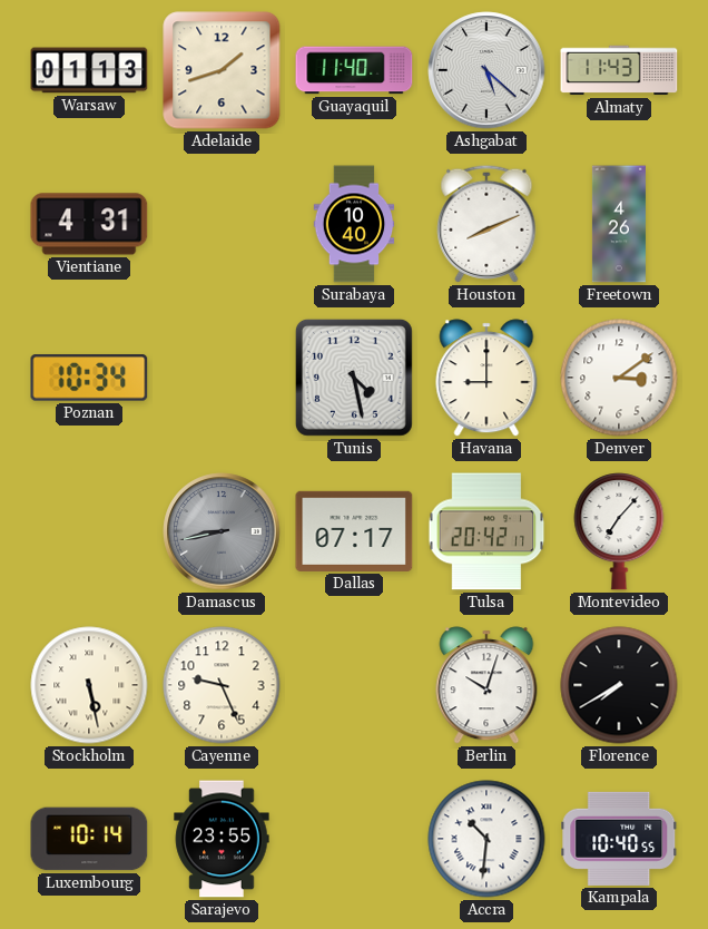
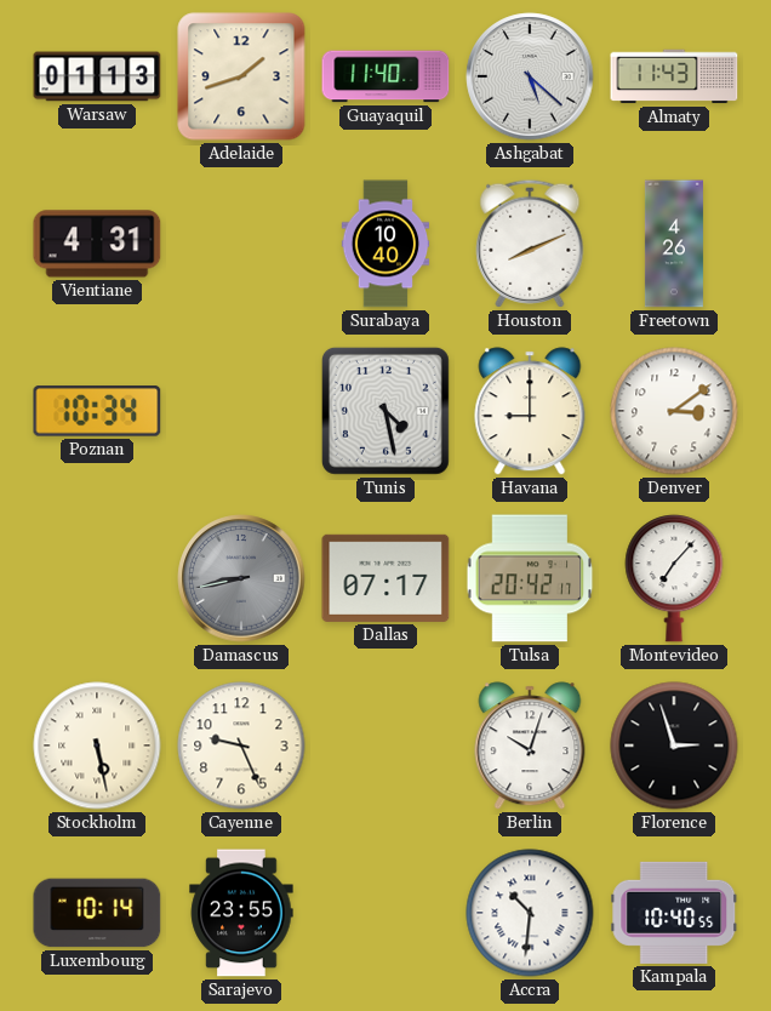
Florence: 7:40 -> 2:57
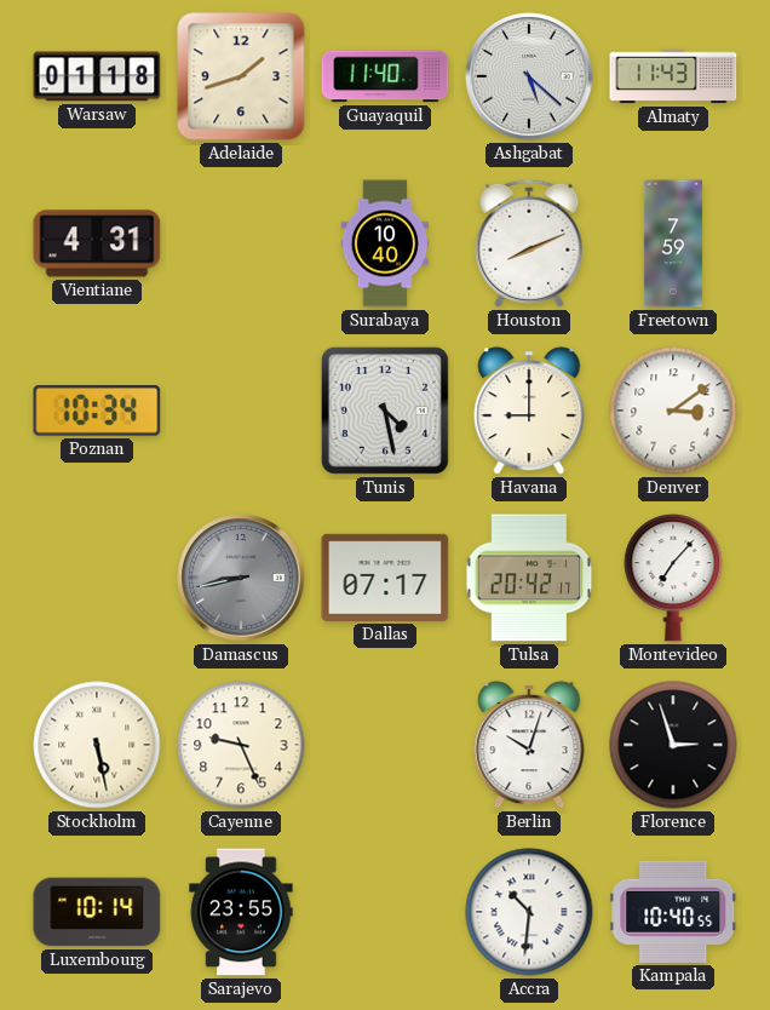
Warsaw: 01:13 -> 01:18
Freetown: 4:26 -> 7:59
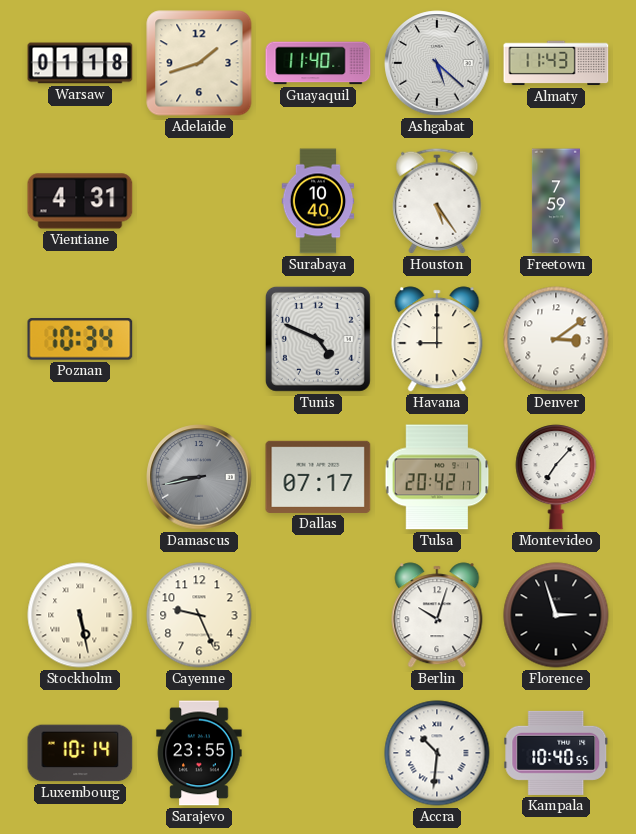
Houston: 8:11 -> 5:24
Tunis: 4:28 -> 4:49
